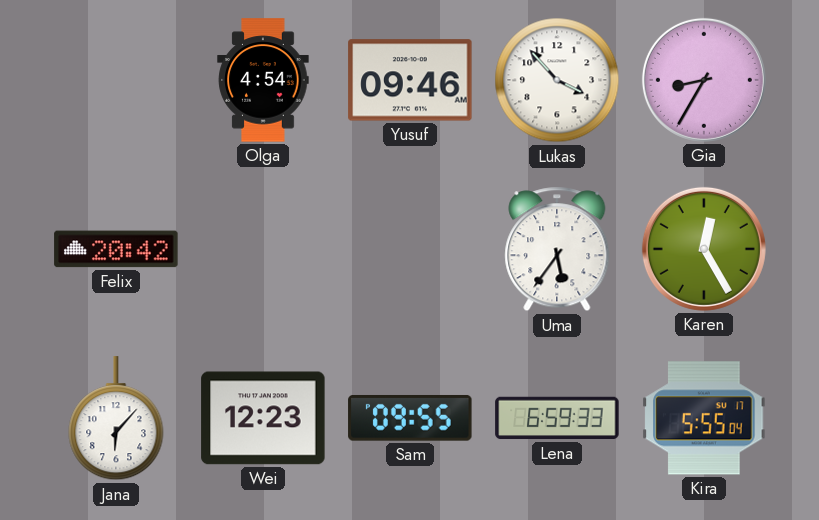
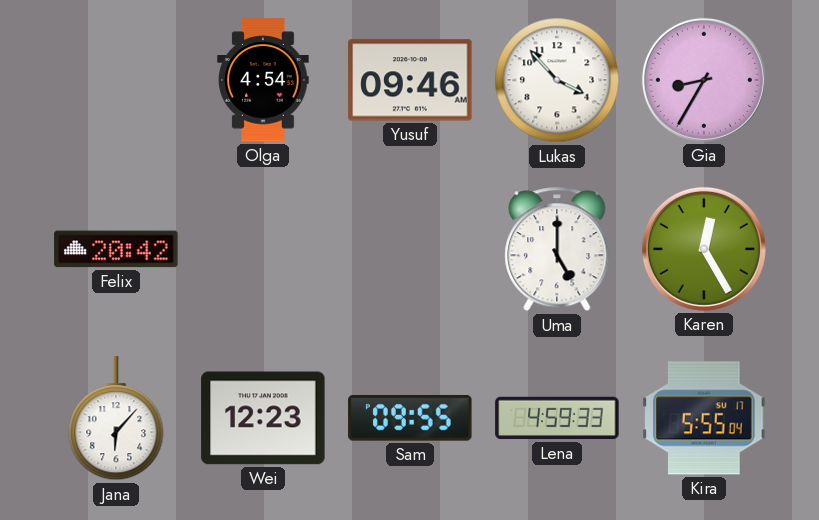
Uma: 5:36 -> 5:00
Lena: 6:59 -> 4:59
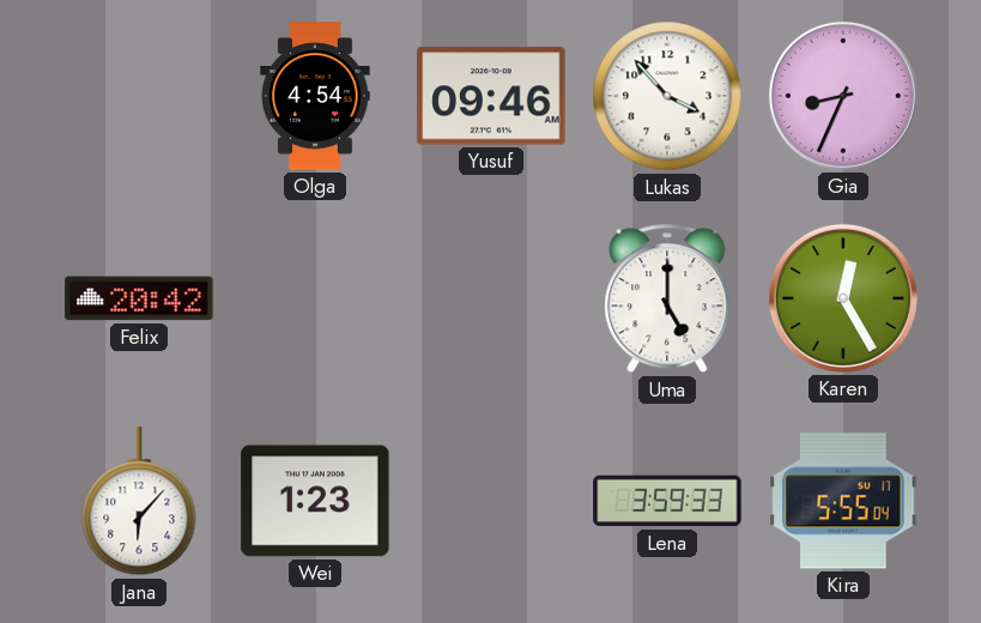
Gia: 8:35 -> 8:34
Wei: 12:23 -> 1:23
Sam: 09:55 -> none
Lena: 4:59 -> 3:59
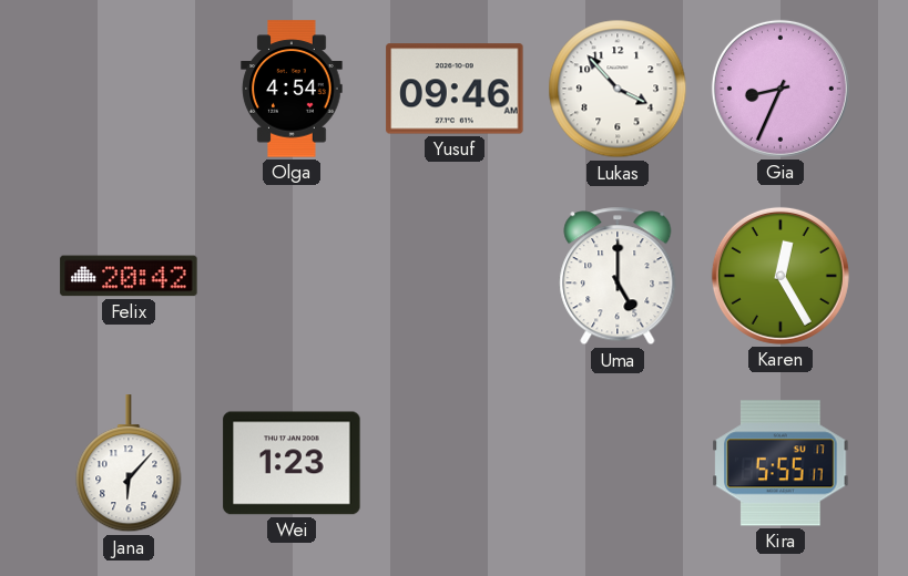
Lena: 3:59 -> none
Kira: 5:55:04 -> 5:55:17
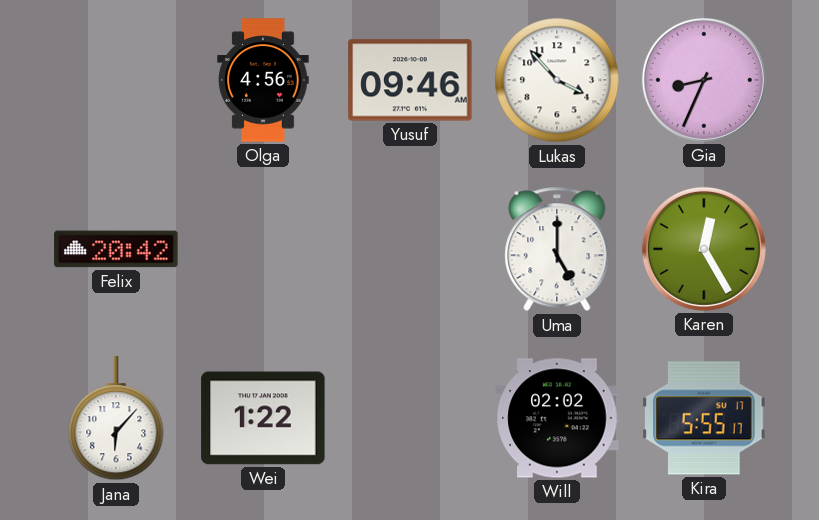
Olga: 4:54 -> 4:56
Wei: 1:23 -> 1:22
Will: none -> 02:02
